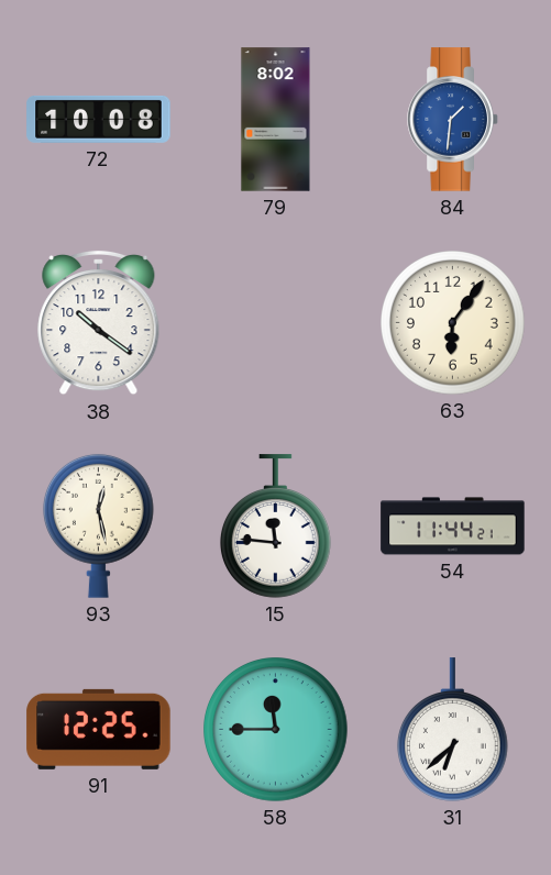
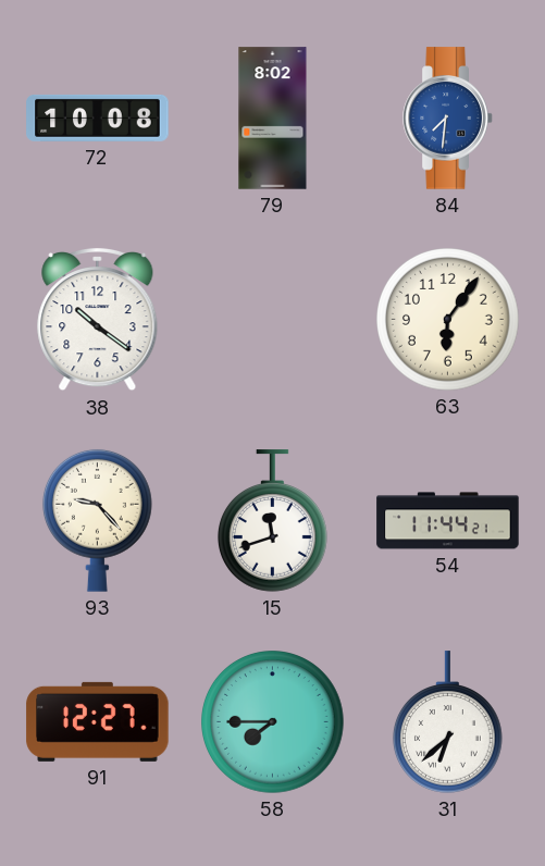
84: 1:31 -> 7:31
93: 12:28 -> 9:23
15: 11:46 -> 11:42
91: 12:25 -> 12:27
58: 11:45 -> 7:45
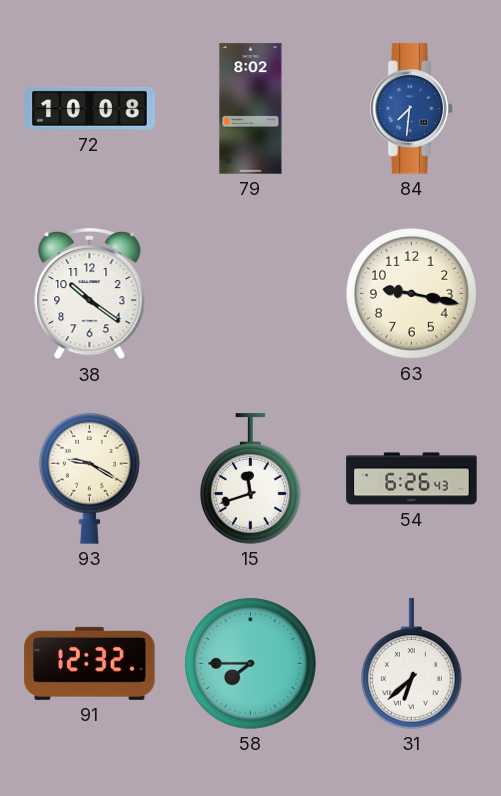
63: 6:06 -> 9:17
93: 9:23 -> 9:20
54: 11:44 -> 6:26
91: 12:27 -> 12:32
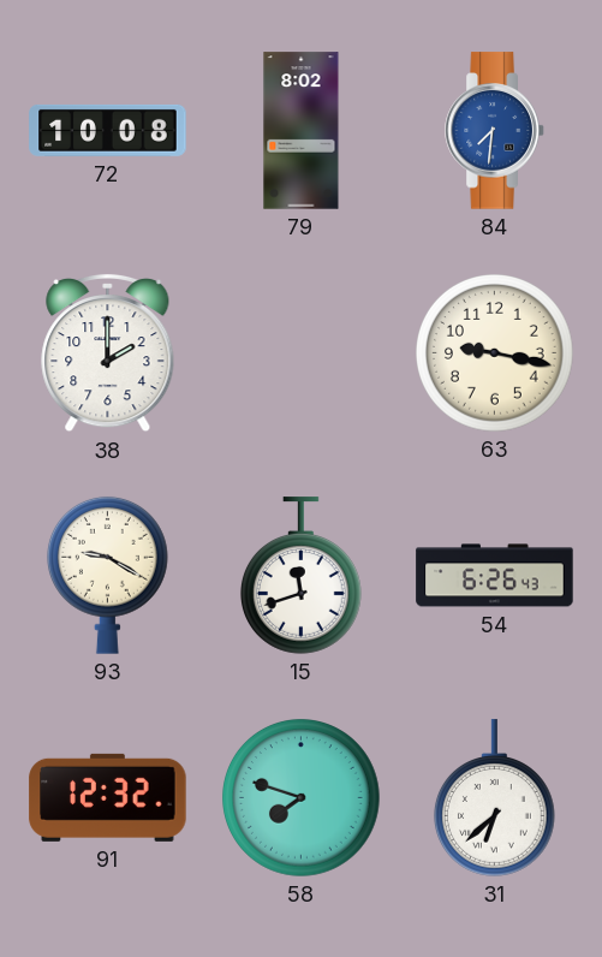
38: 10:21 -> 2:00
58: 7:45 -> 7:48
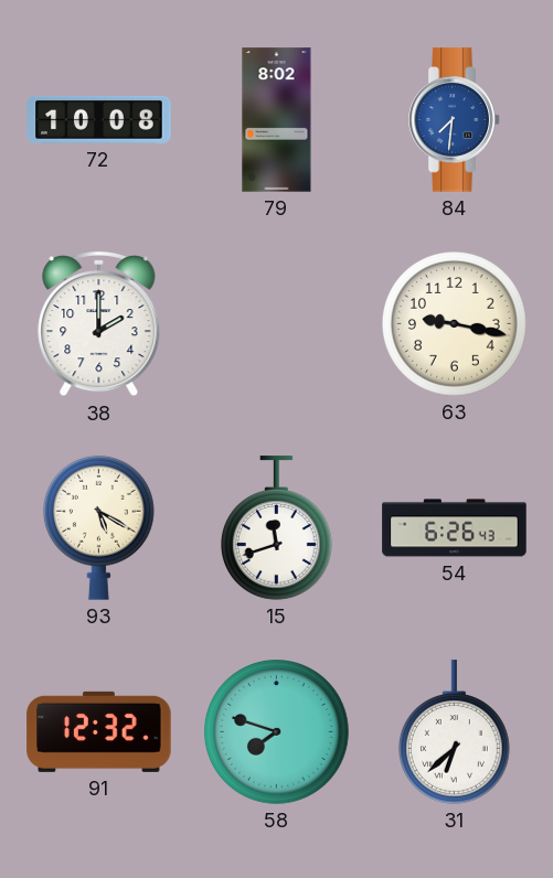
93: 9:20 -> 5:20
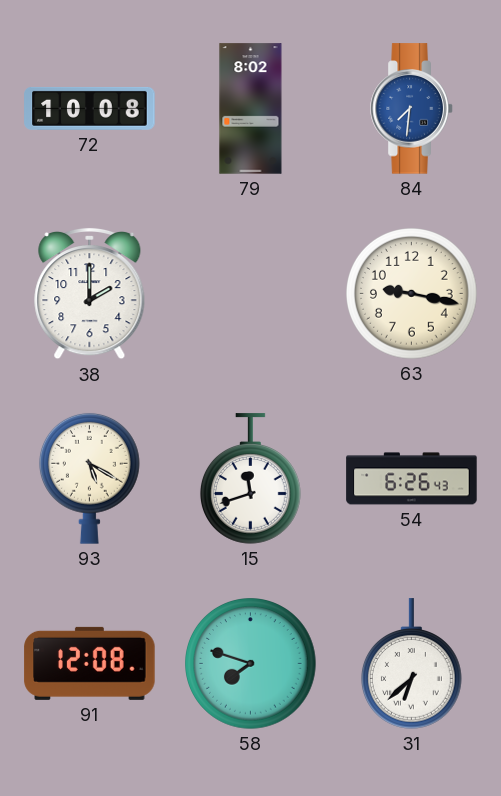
91: 12:32 -> 12:08
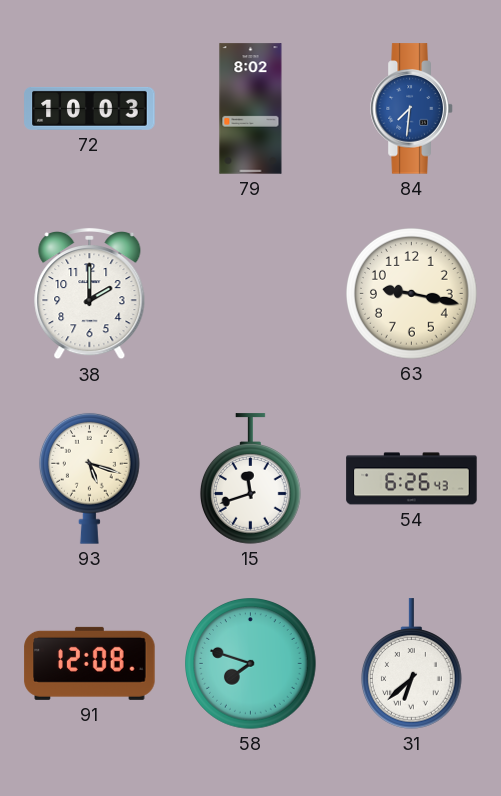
72: 10:08 -> 10:03
93: 5:20 -> 5:18
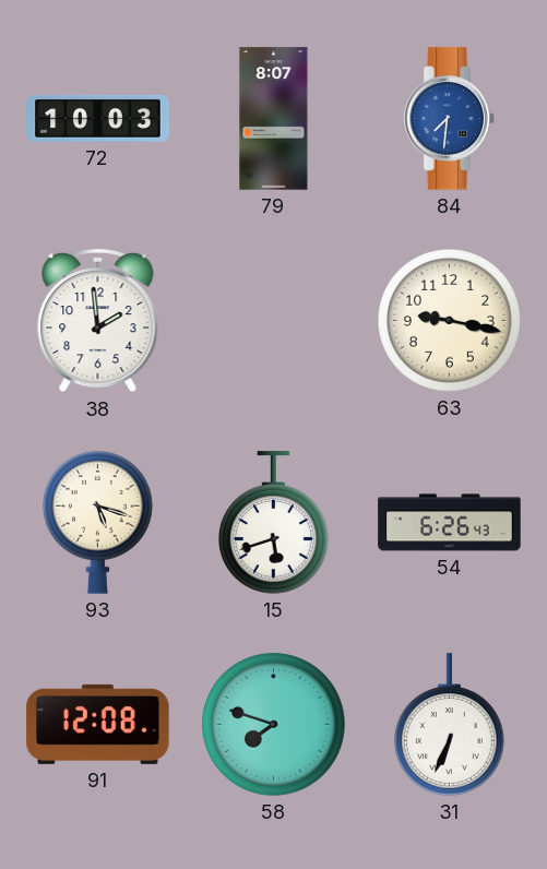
79: 8:02 -> 8:07
38: 2:00 -> 1:59
15: 11:42 -> 5:42
31: 6:38 -> 6:34
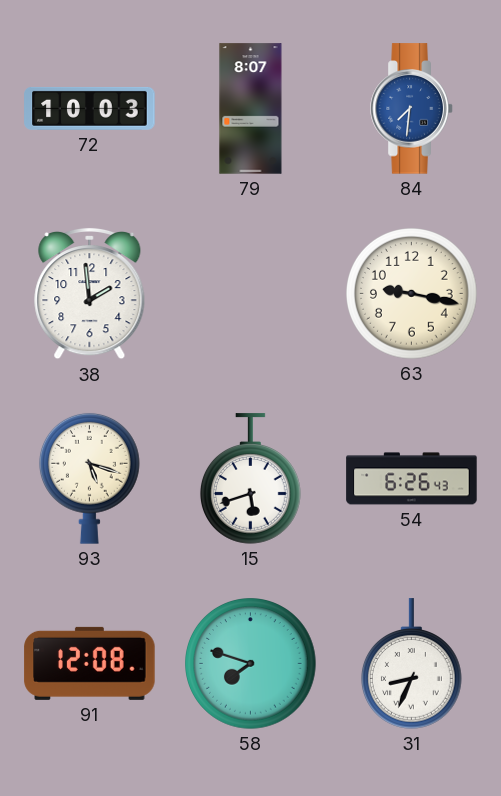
31: 6:34 -> 8:34
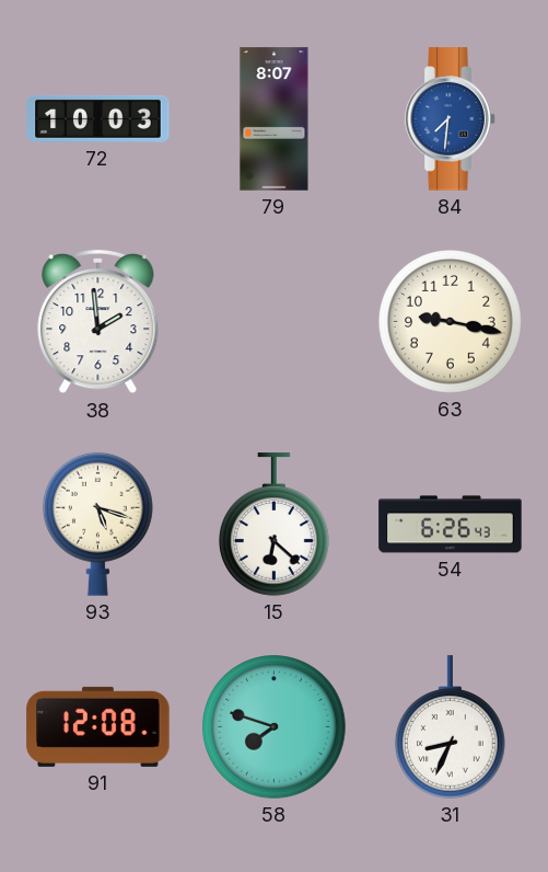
15: 5:42 -> 6:22
